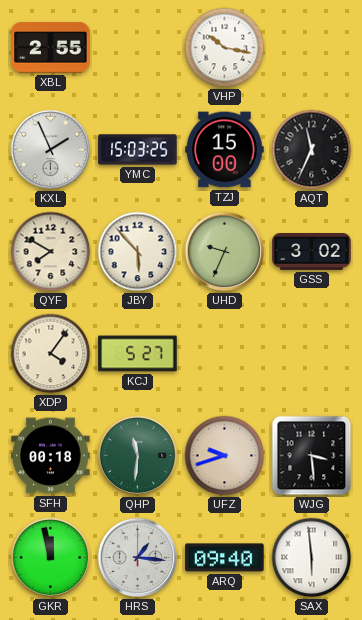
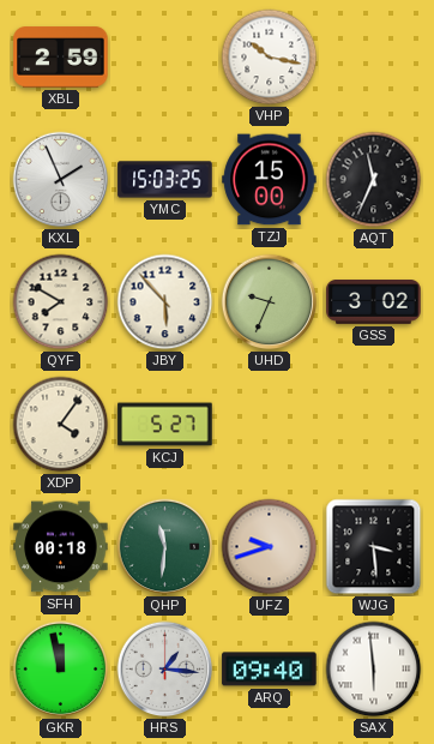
XBL: 2:55 -> 2:59
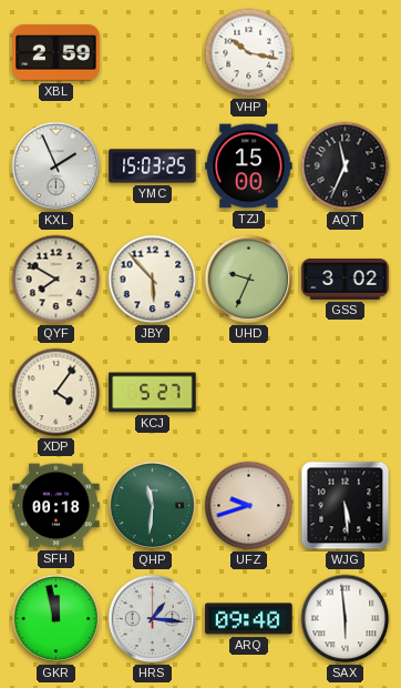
WJG: 3:29 -> 5:29
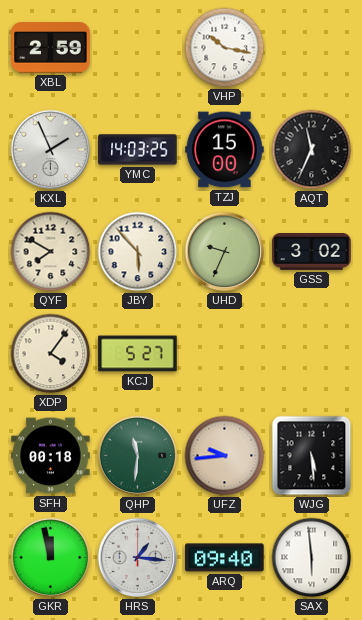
YMC: 15:03 -> 14:03
UFZ: 9:42 -> 9:44
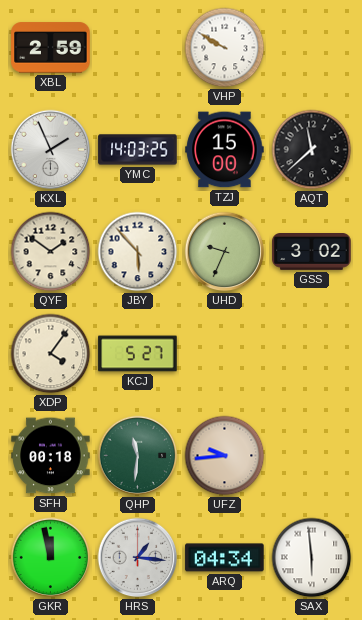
VHP: 10:17 -> 9:50
AQT: 11:34 -> 11:38
QYF: 7:50 -> 1:51
WJG: 5:29 -> none
ARQ: 09:40 -> 04:34
